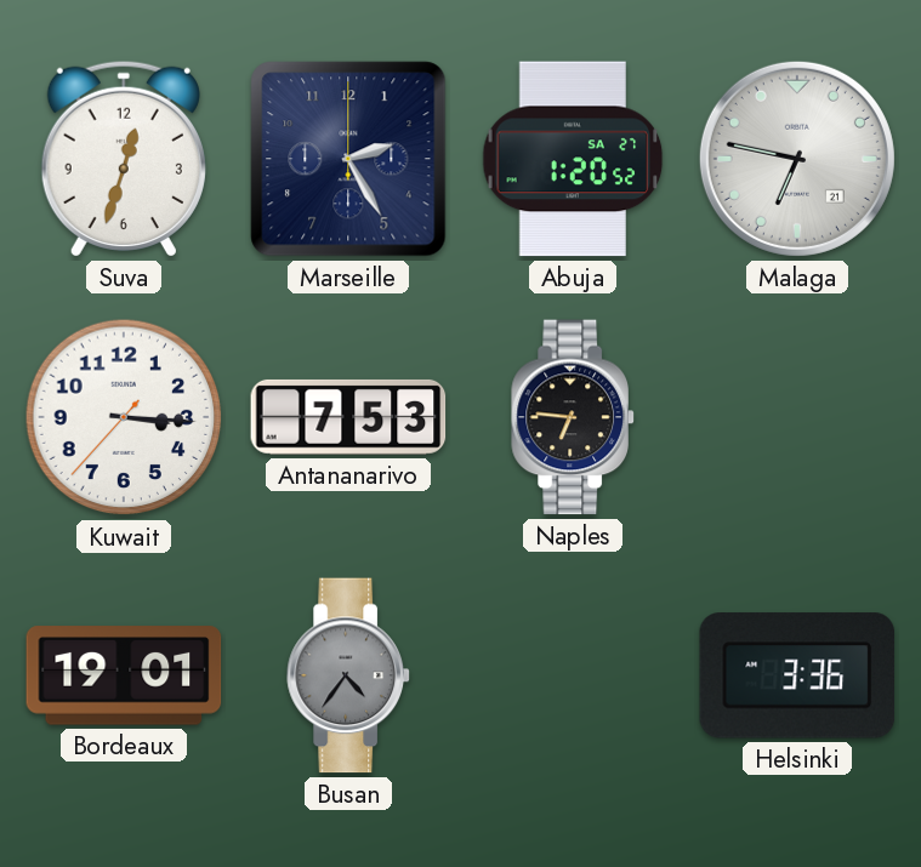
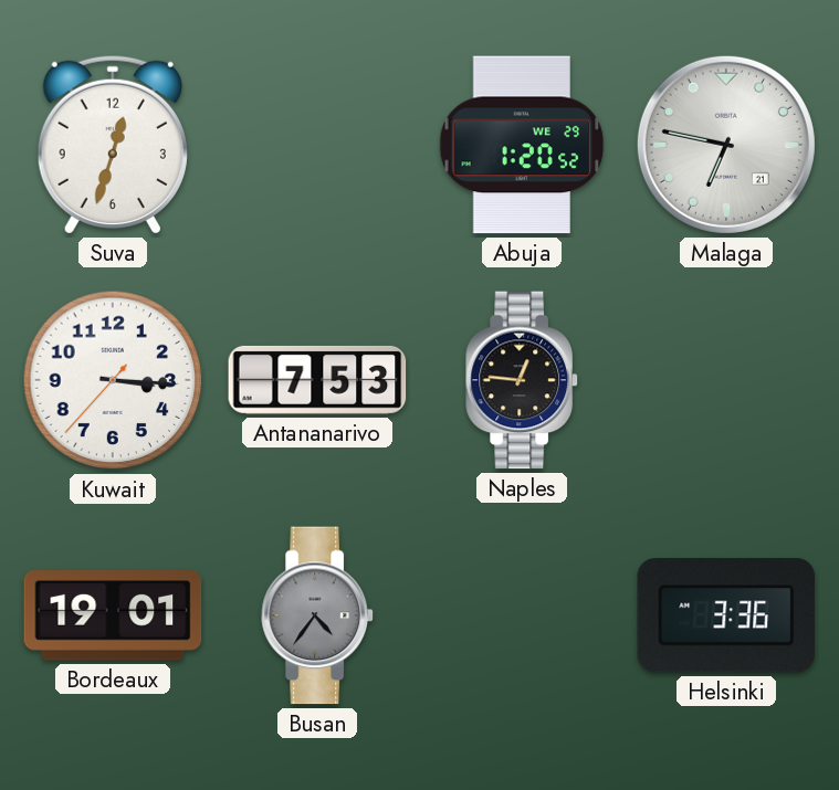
Marseille: 2:25 -> none
Abuja date: SA 27 -> WE 29
Naples: 6:46 -> 12:46
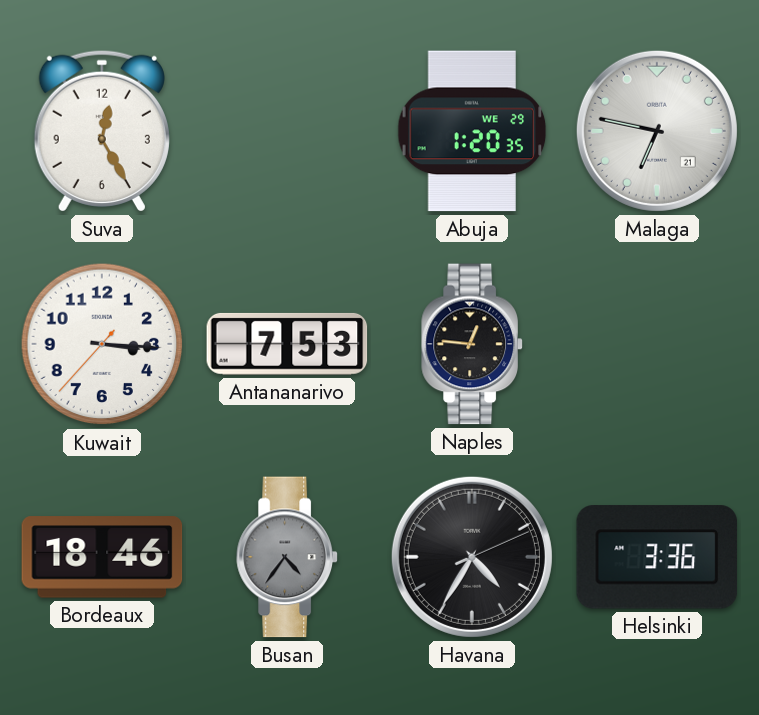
Suva: 12:33 -> 12:25
Abuja: 1:20:52 -> 1:20:35
Bordeaux: 19:01 -> 18:46
Havana: none -> 4:35
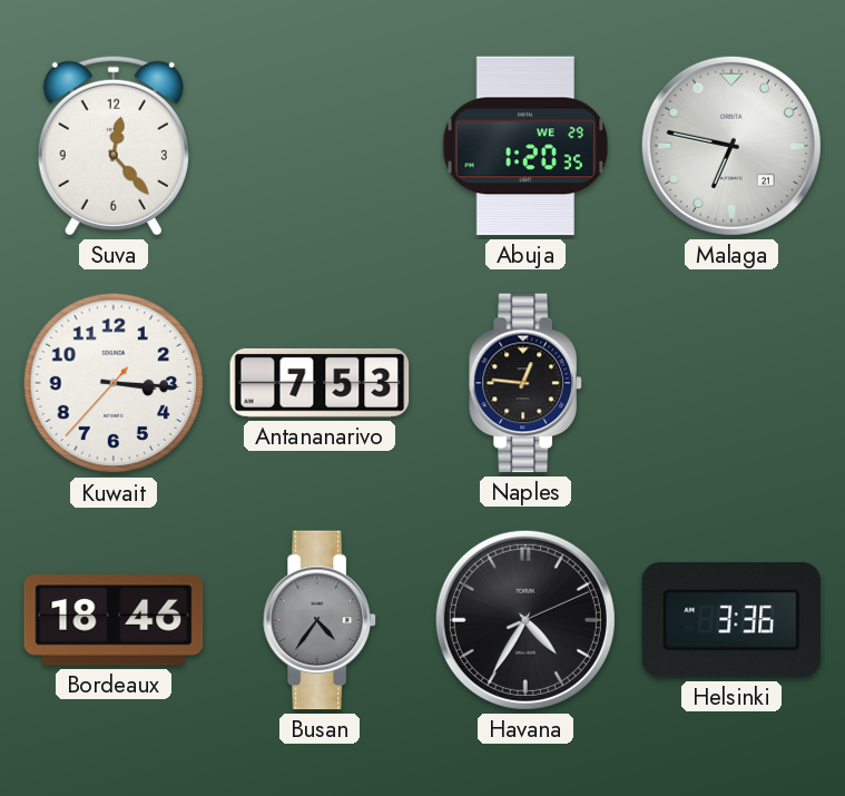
Suva: 12:25 -> 12:23
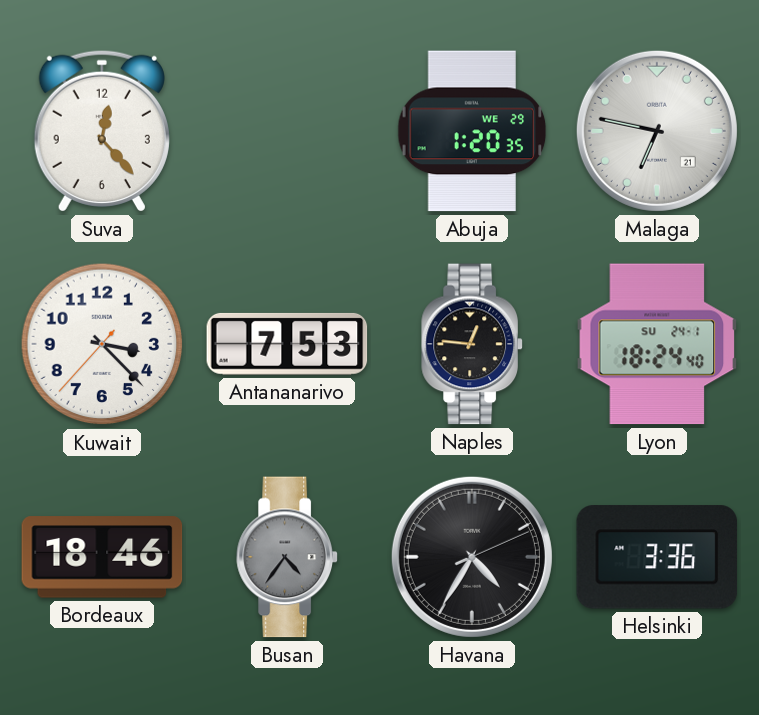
Kuwait: 3:15 -> 3:22
Lyon: none -> 18:24
